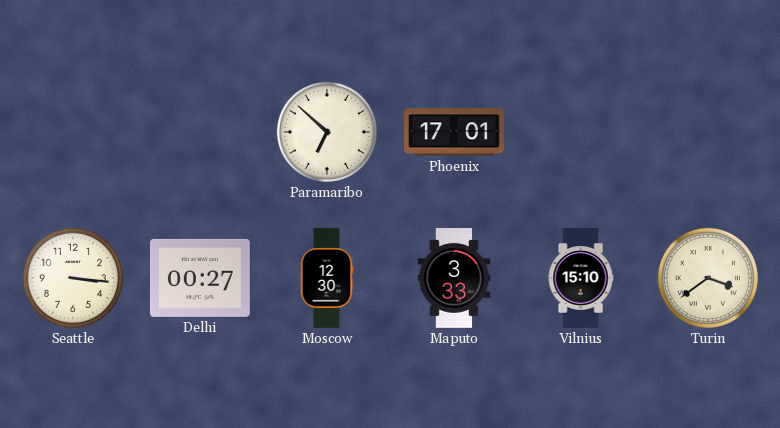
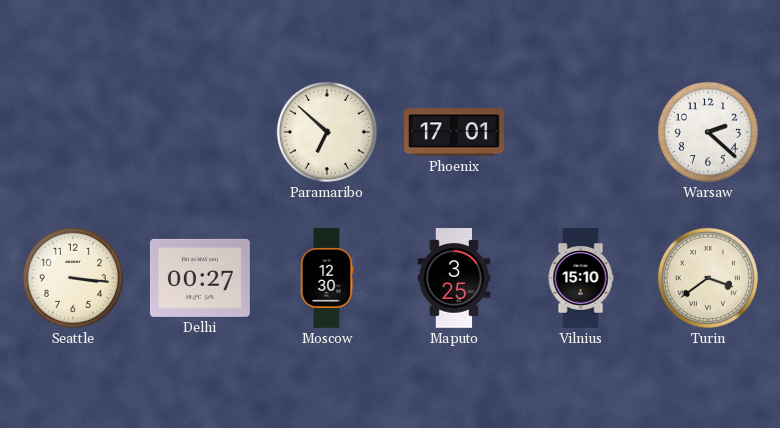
Warsaw: none -> 2:22
Maputo: 3:33 -> 3:25
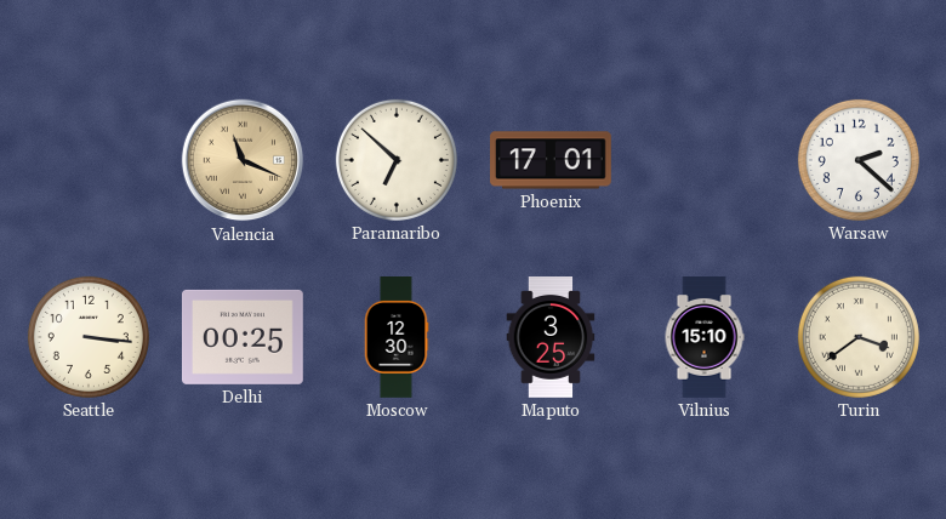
Valencia: none -> 11:19
Delhi: 00:27 -> 00:25
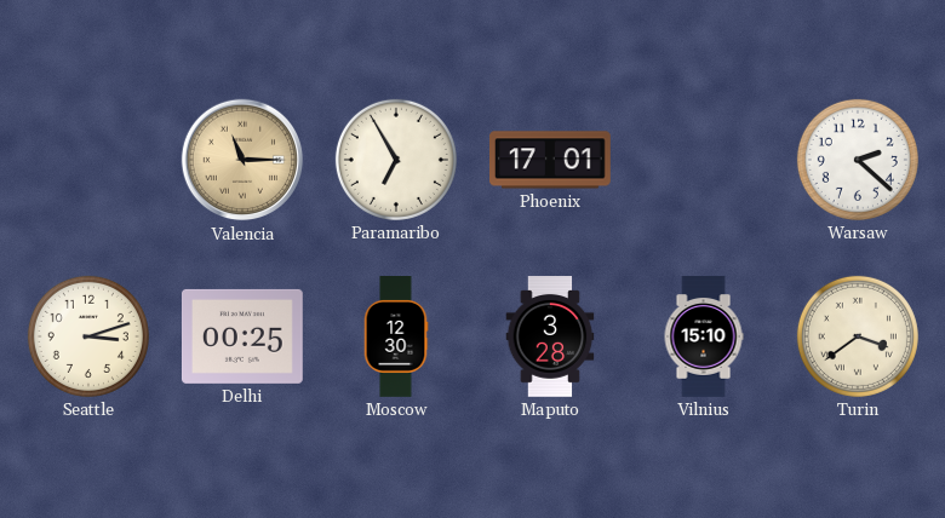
Valencia: 11:19 -> 11:15
Paramaribo: 6:52 -> 6:55
Seattle: 3:16 -> 3:12
Maputo: 3:25 -> 3:28
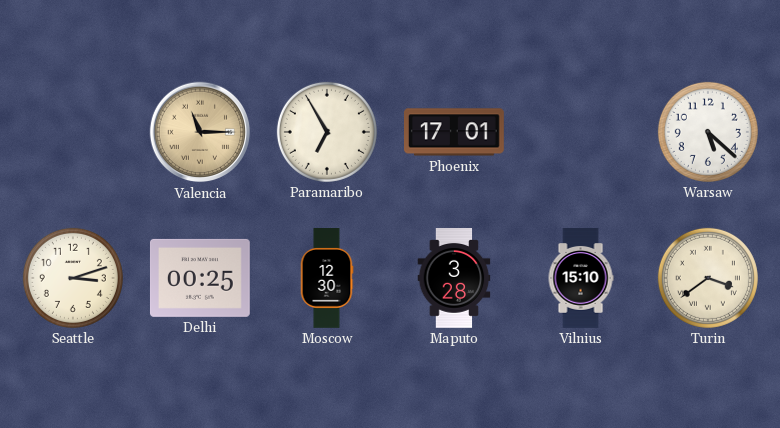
Warsaw: 2:22 -> 5:22
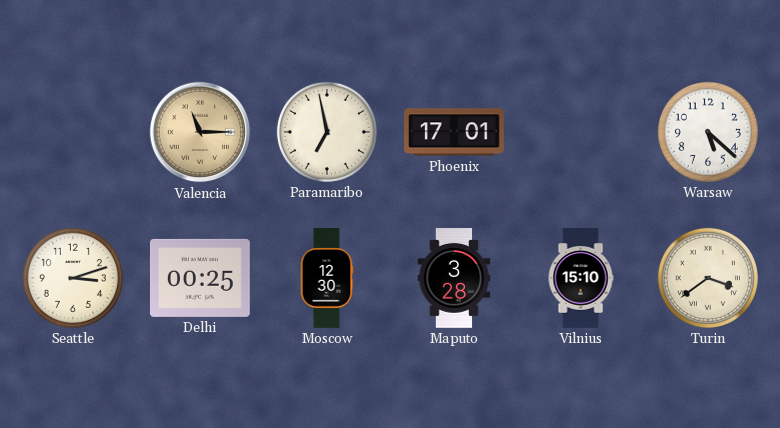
Paramaribo: 6:55 -> 6:58
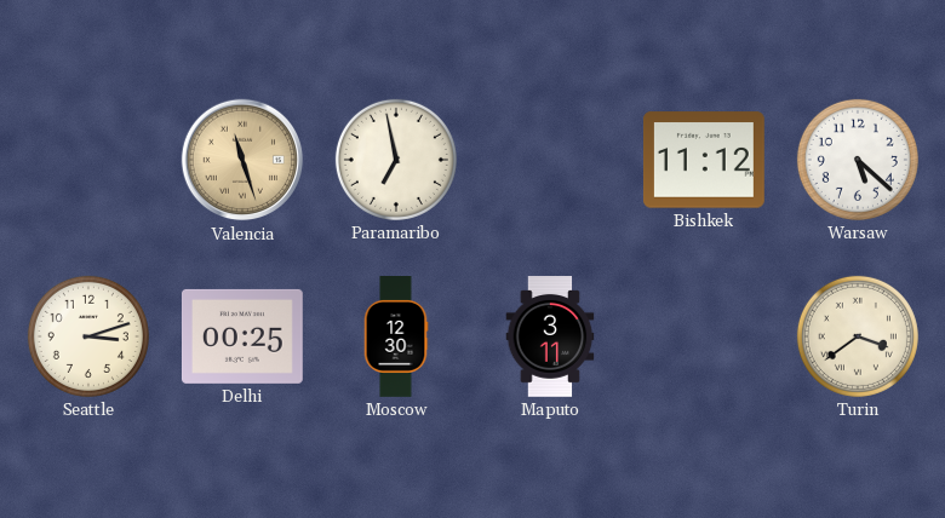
Valencia: 11:15 -> 11:27
Phoenix: 17:01 -> none
Bishkek: none -> 11:12
Maputo: 3:28 -> 3:11
Vilnius: 15:10 -> none
